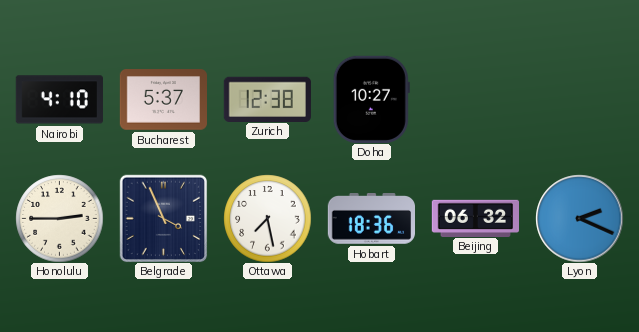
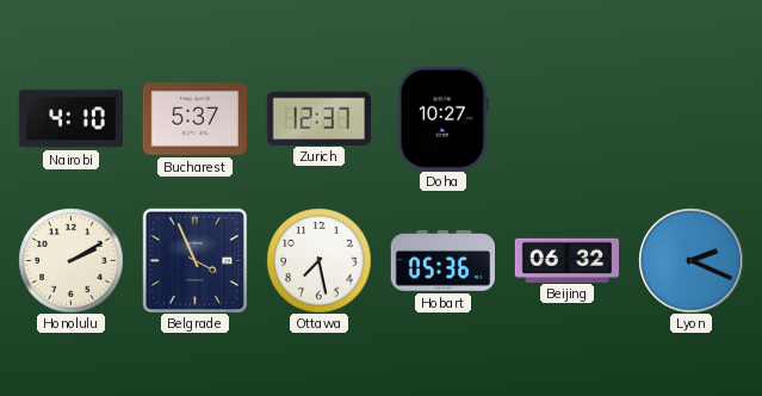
Zurich: 12:38 -> 12:37
Honolulu: 2:45 -> 2:10
Hobart: 18:36 -> 05:36
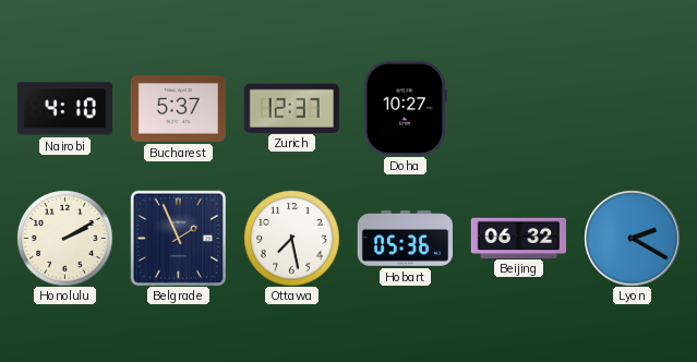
Belgrade: 3:56 -> 1:56
Lyon: 2:19 -> 2:20
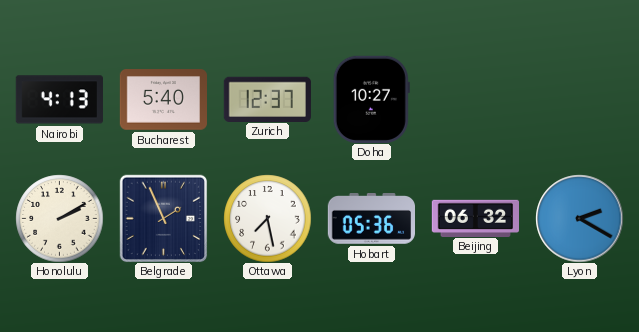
Nairobi: 4:10 -> 4:13
Bucharest: 5:37 -> 5:40
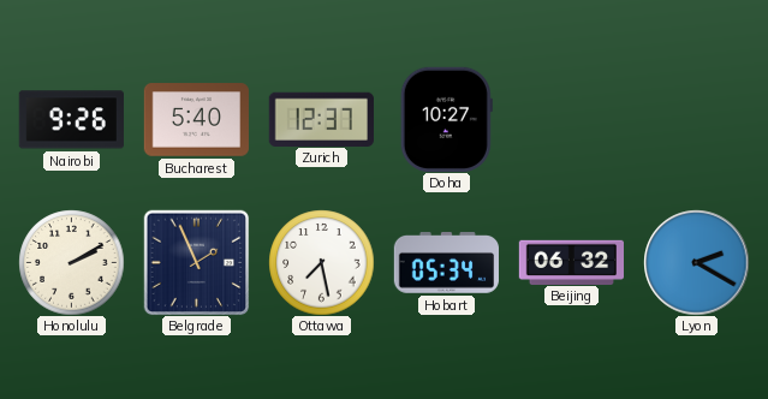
Nairobi: 4:13 -> 9:26
Hobart: 05:36 -> 05:34
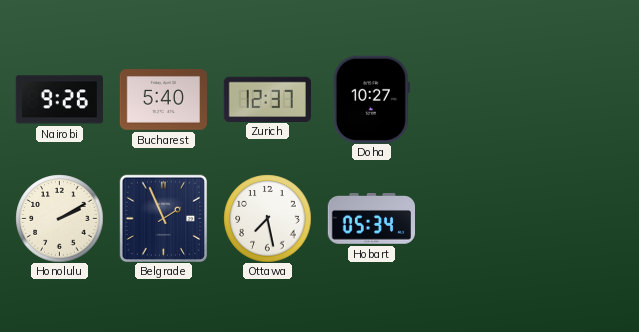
Beijing: 06:32 -> none
Lyon: 2:20 -> none
